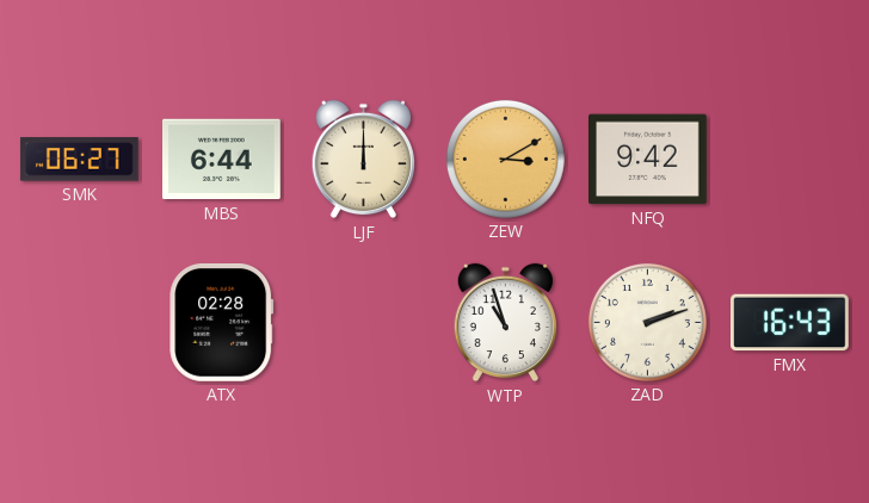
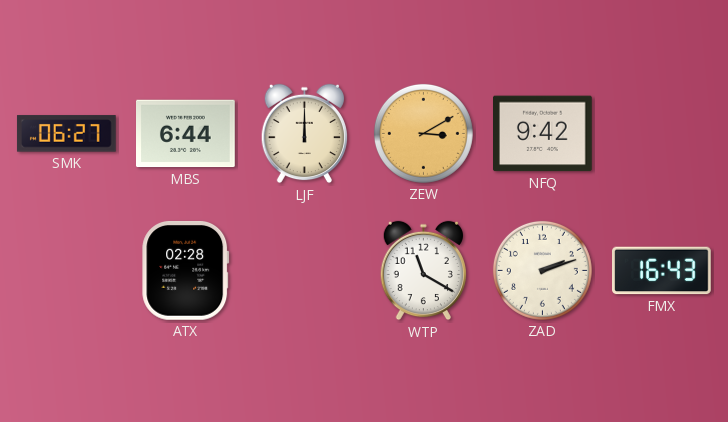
WTP: 10:57 -> 11:20
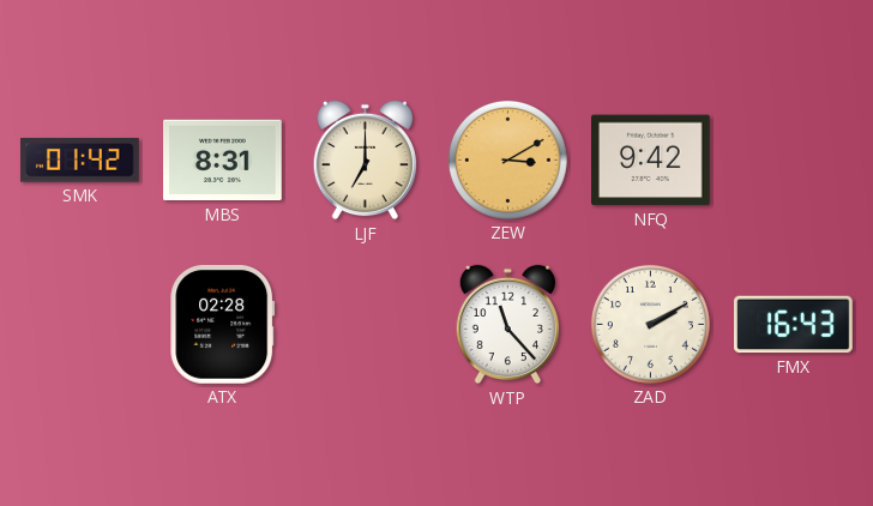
SMK: 06:27 -> 01:42
MBS: 6:44 -> 8:31
LJF: 12:00 -> 7:00
WTP: 11:20 -> 11:23
ZAD: 2:12 -> 2:10
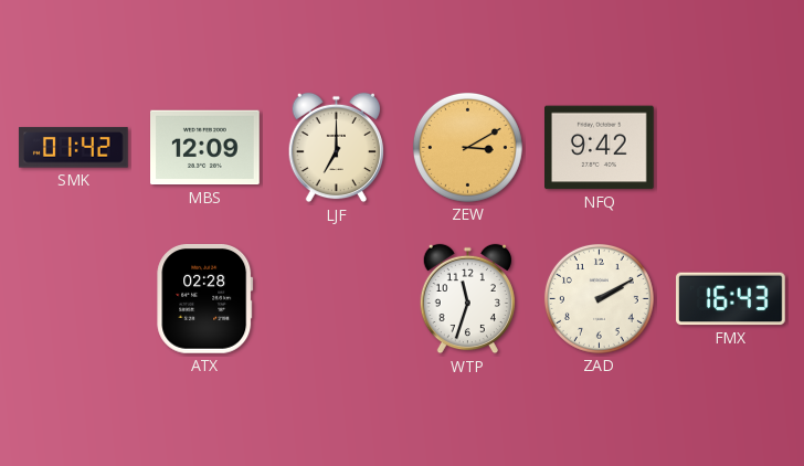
MBS: 8:31 -> 12:09
WTP: 11:23 -> 11:33
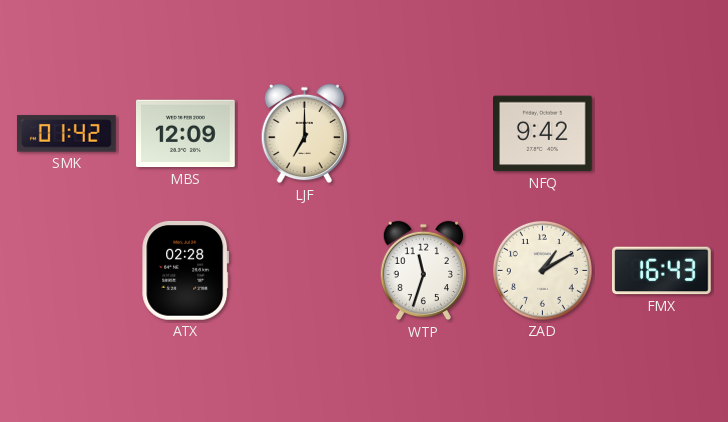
ZEW: 3:10 -> none
ZAD: 2:10 -> 1:10
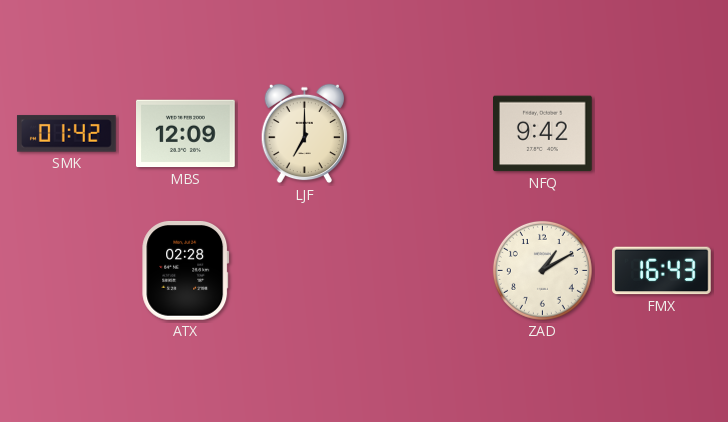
WTP: 11:33 -> none
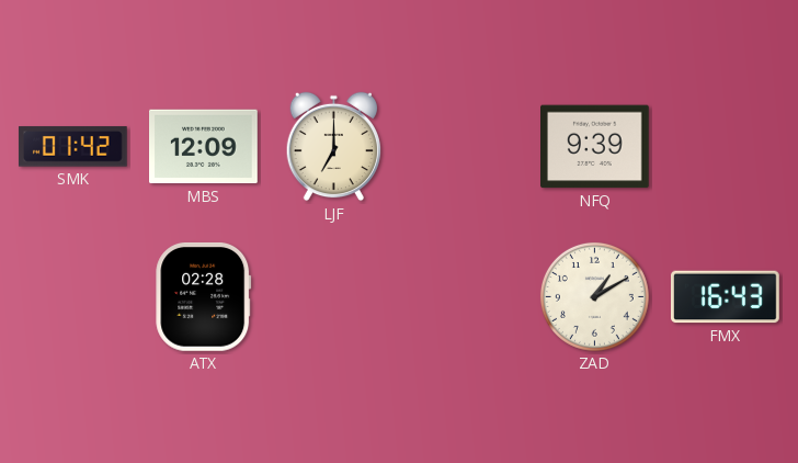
NFQ: 9:42 -> 9:39
